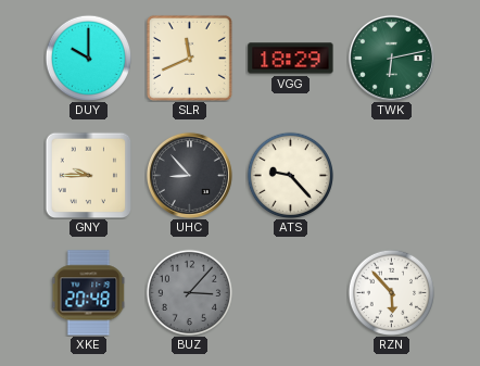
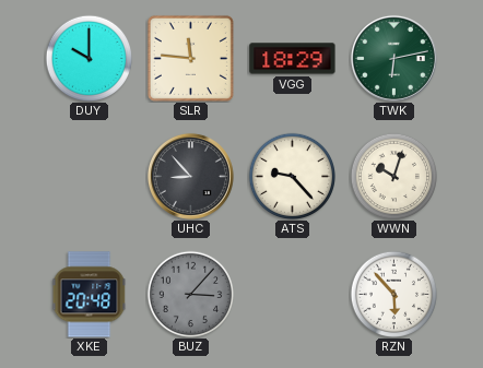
SLR: 11:41 -> 11:46
GNY: 9:45 -> none
WWN: none -> 10:03
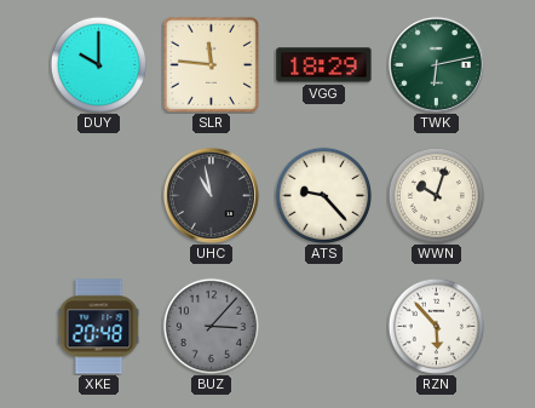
UHC: 8:53 -> 10:58
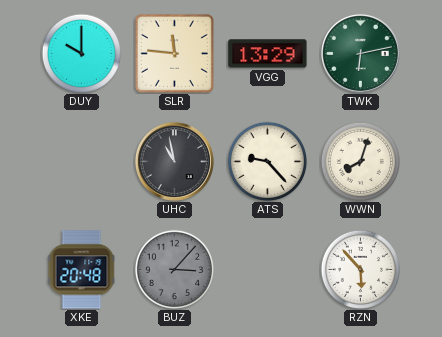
VGG: 18:29 -> 13:29
WWN: 10:03 -> 8:03
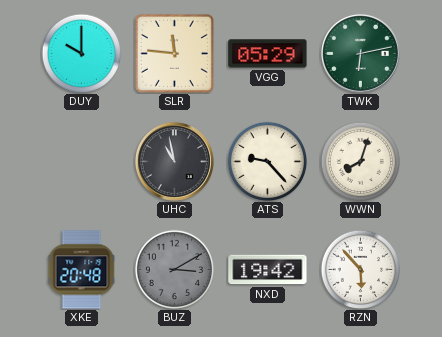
VGG: 13:29 -> 05:29
BUZ: 3:07 -> 3:10
NXD: none -> 19:42
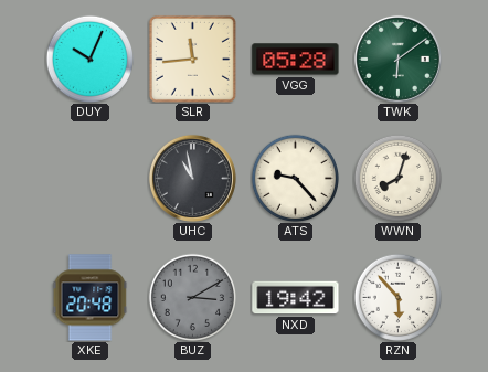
DUY: 10:00 -> 10:04
SLR: 11:46 -> 11:44
VGG: 05:29 -> 05:28
TWK: 6:13 -> 6:09
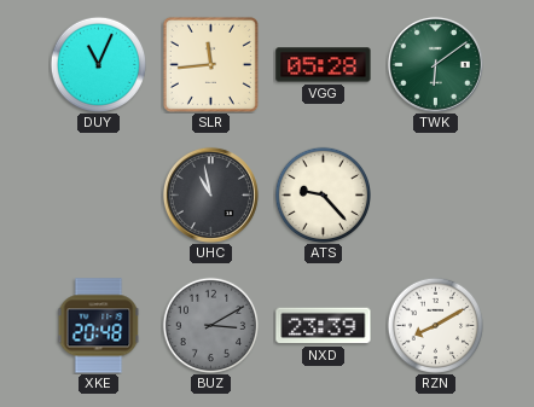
DUY: 10:04 -> 11:04
WWN: 8:03 -> none
NXD: 19:42 -> 23:39
RZN: 5:53 -> 8:10
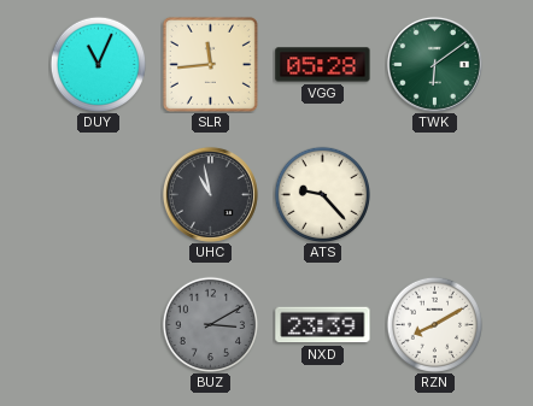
XKE: 20:48 -> none
